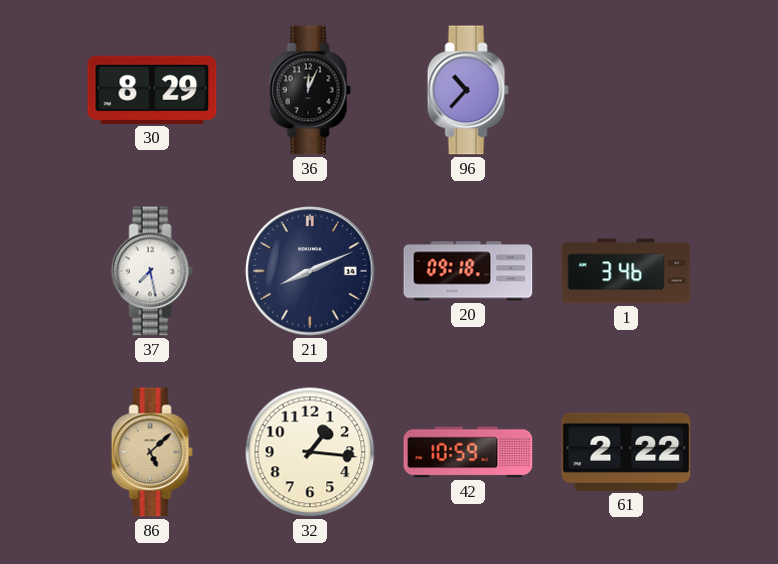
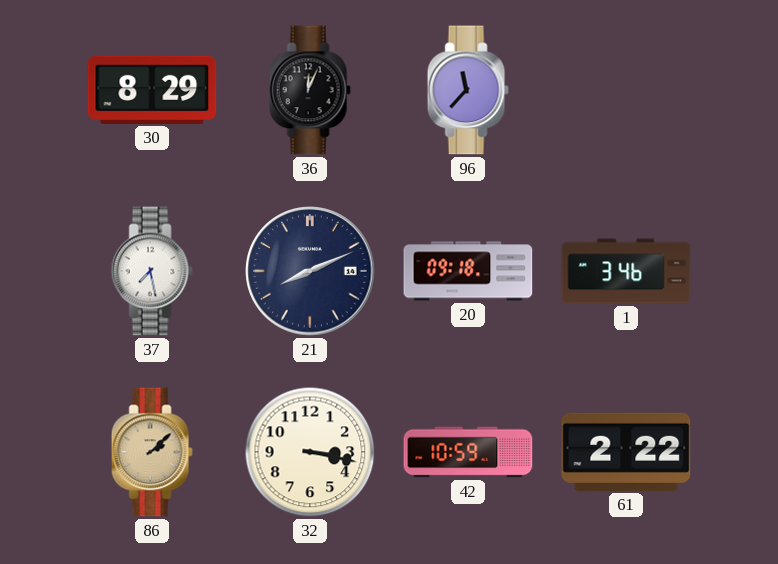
96: 10:37 -> 11:37
86: 5:08 -> 2:08
32: 1:16 -> 3:17
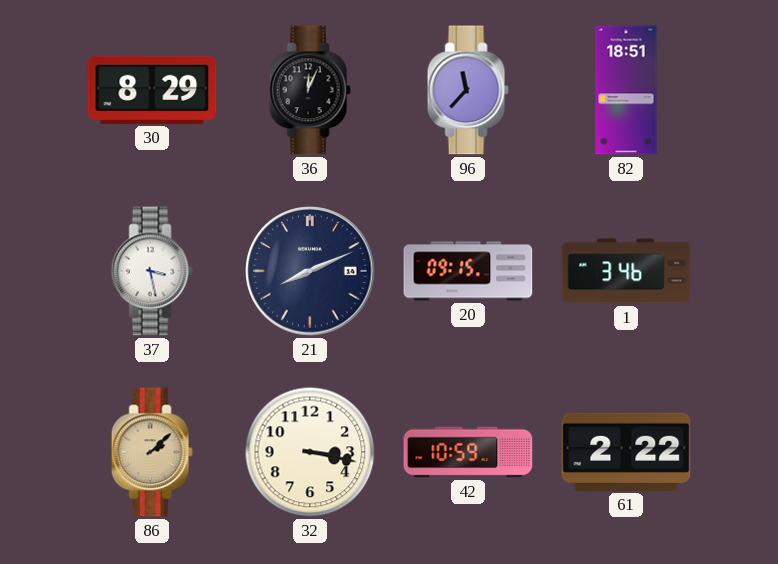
82: none -> 18:51
37: 7:28 -> 3:28
20: 09:18 -> 09:15
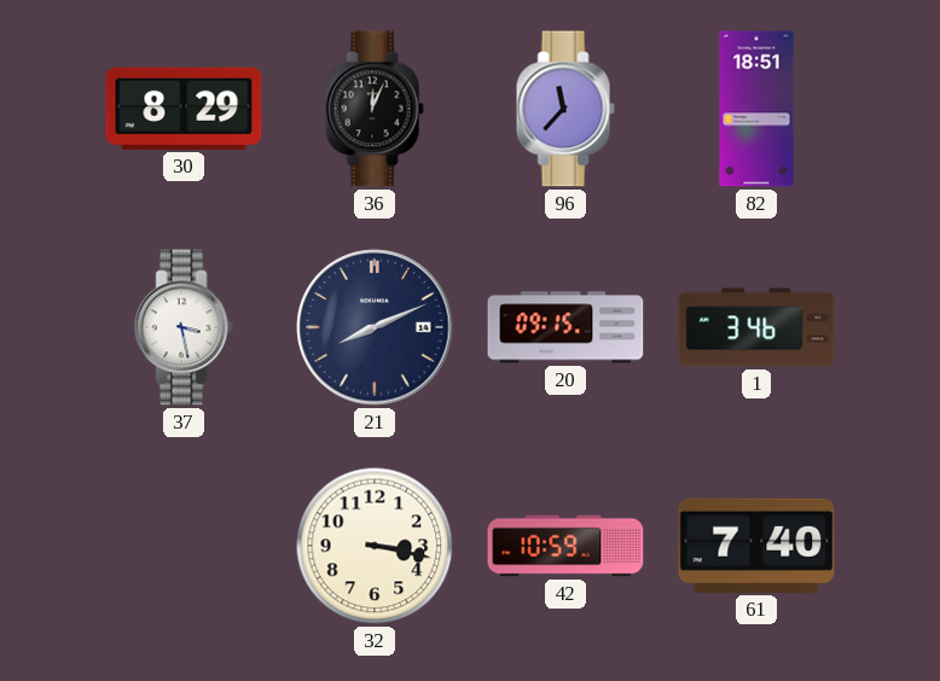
86: 2:08 -> none
61: 2:22 -> 7:40
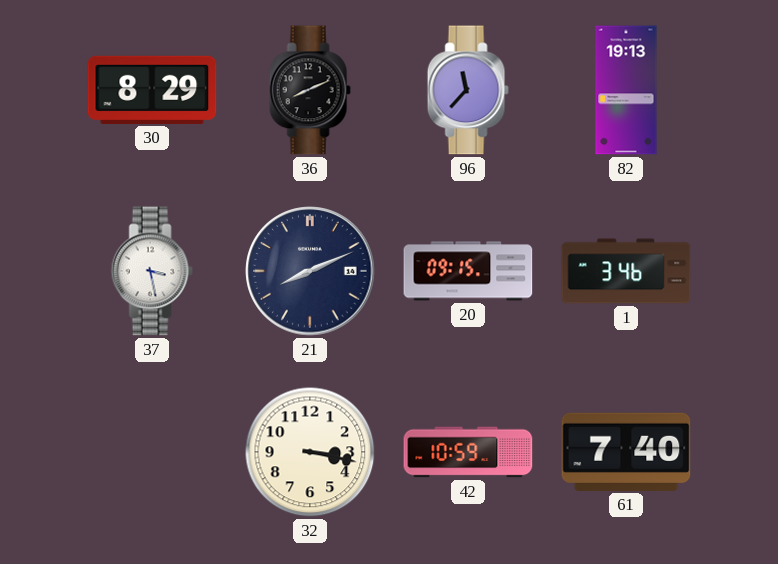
36: 12:04 -> 8:11
82: 18:51 -> 19:13
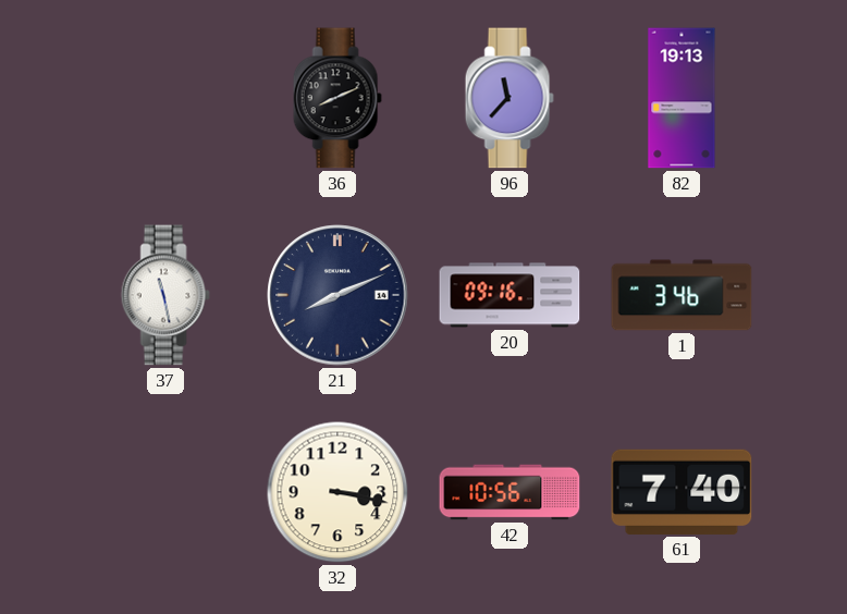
30: 8:29 -> none
37: 3:28 -> 11:28
20: 09:15 -> 09:16
42: 10:59 -> 10:56
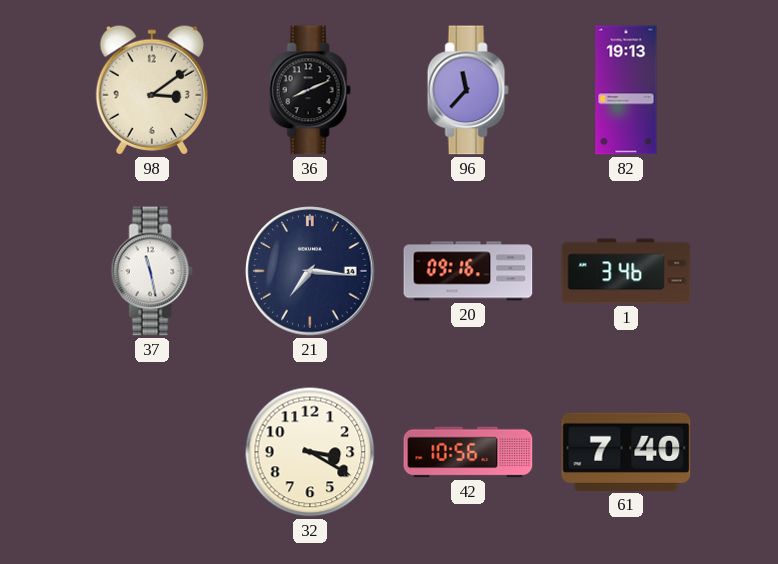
98: none -> 3:09
21: 8:11 -> 7:16
32: 3:17 -> 3:20
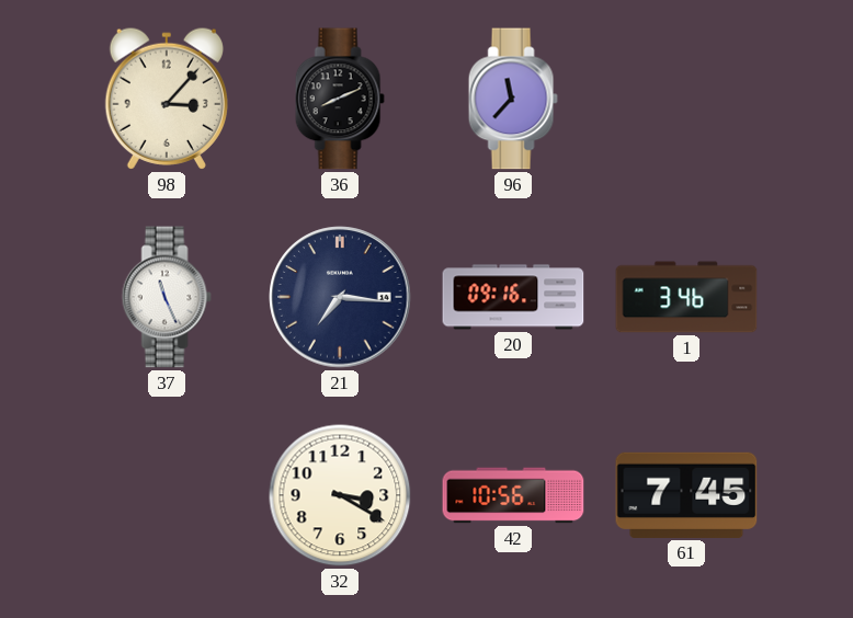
98: 3:09 -> 3:07
82: 19:13 -> none
37: 11:28 -> 11:26
61: 7:40 -> 7:45
